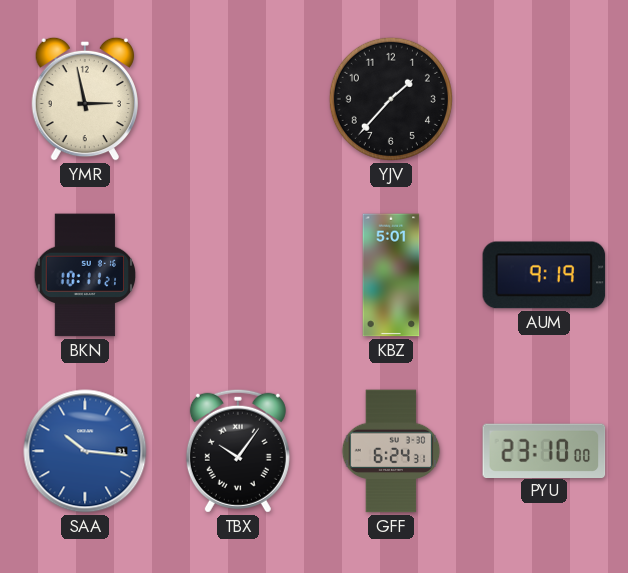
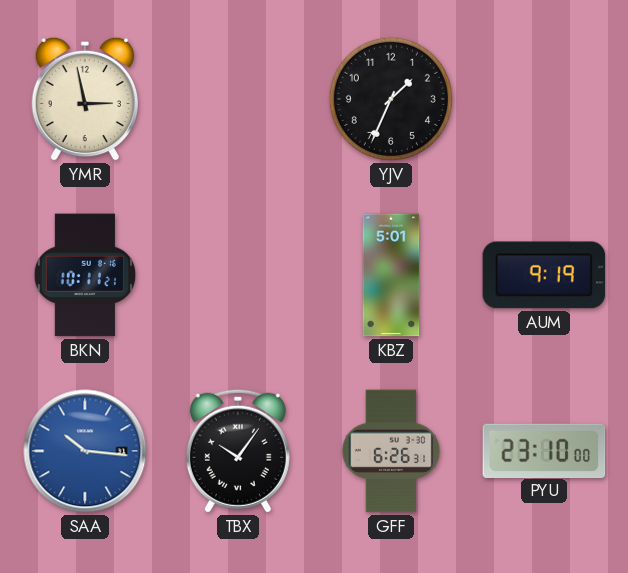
YJV: 1:37 -> 1:34
GFF: 6:24 -> 6:26
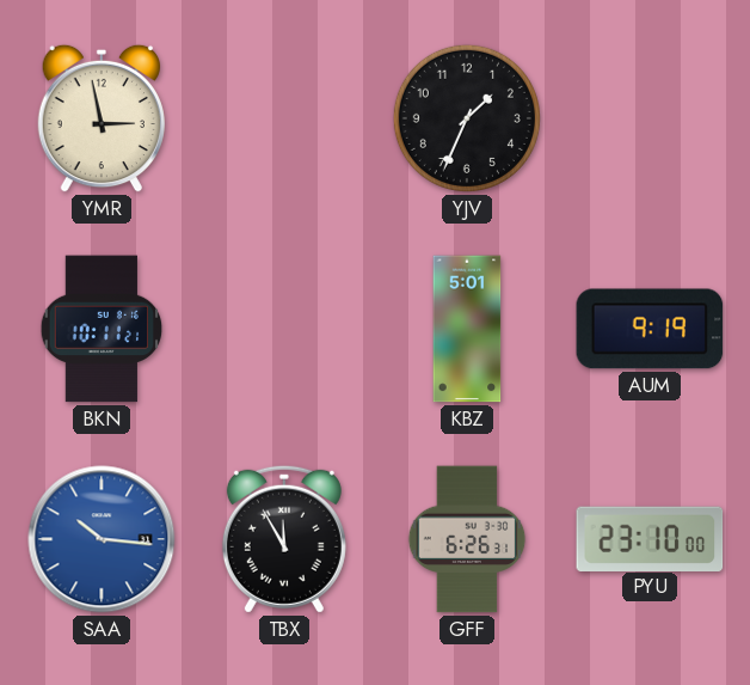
TBX: 10:06 -> 11:55
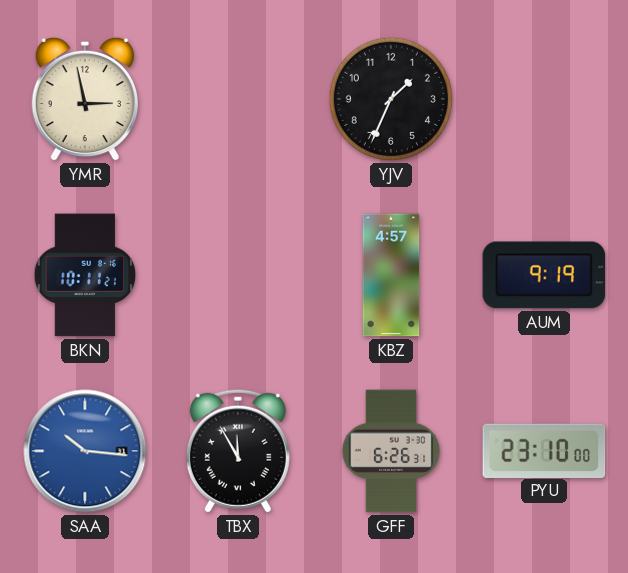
KBZ: 5:01 -> 4:57
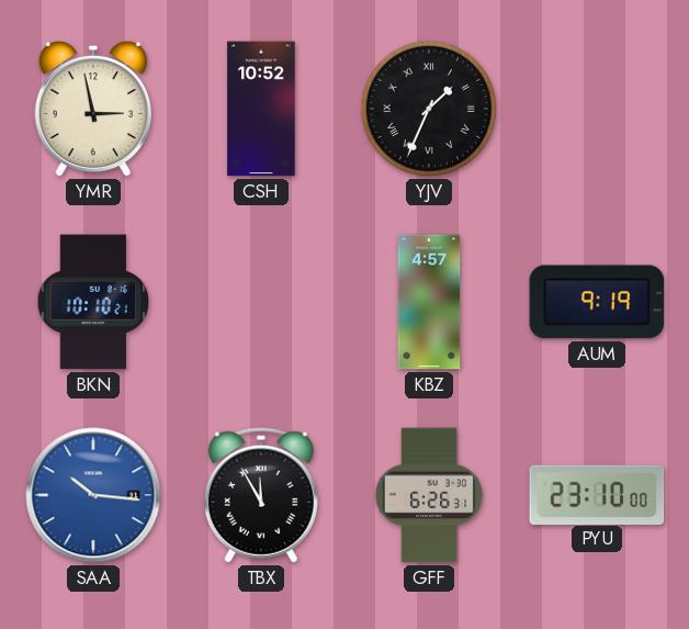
CSH: none -> 10:52
YJV numerals: Arabic -> Roman
BKN: 10:11 -> 10:10
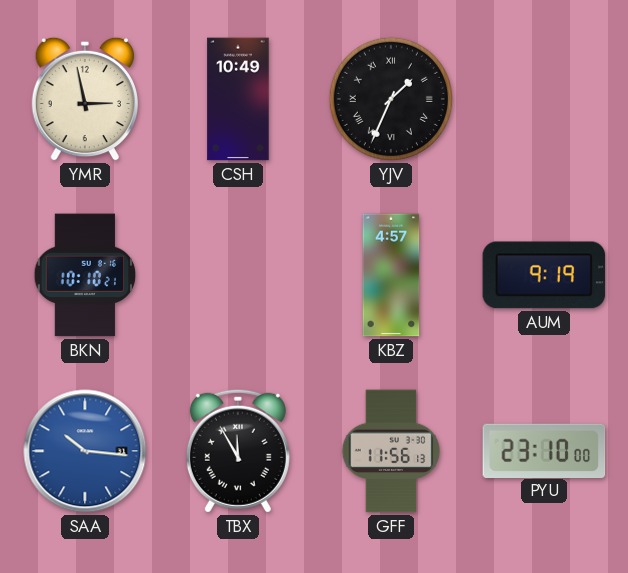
CSH: 10:52 -> 10:49
GFF: 6:26 -> 11:56
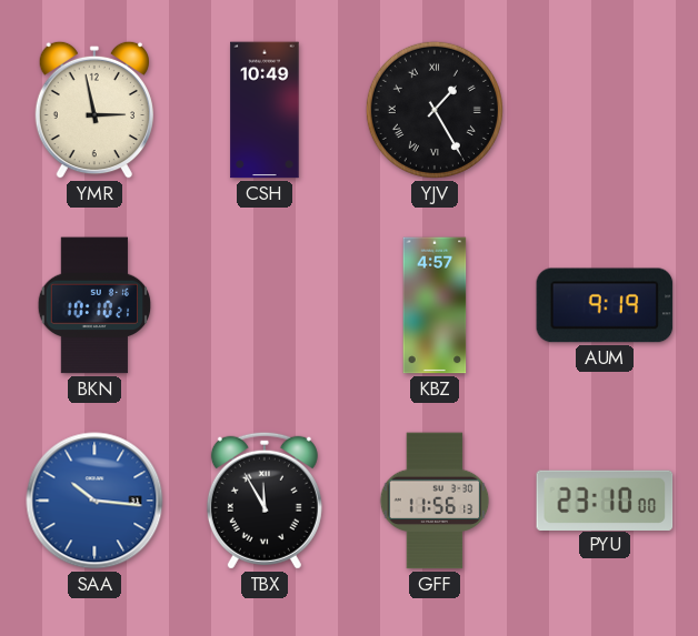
YJV: 1:34 -> 1:25
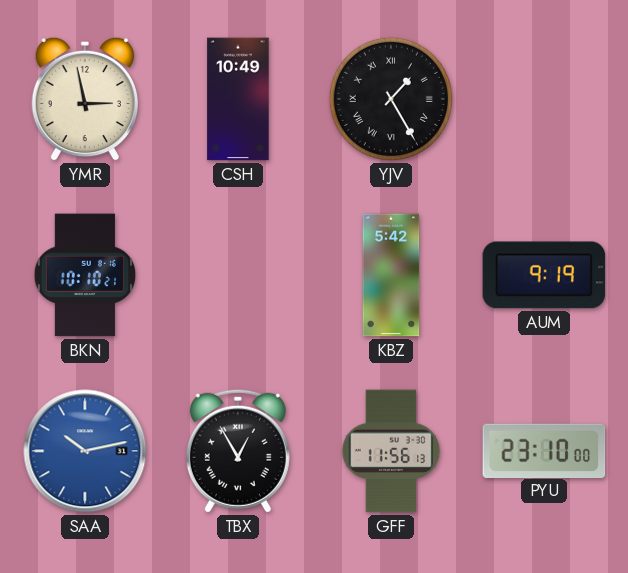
KBZ: 4:57 -> 5:42
SAA: 10:16 -> 10:13
TBX: 11:55 -> 12:55
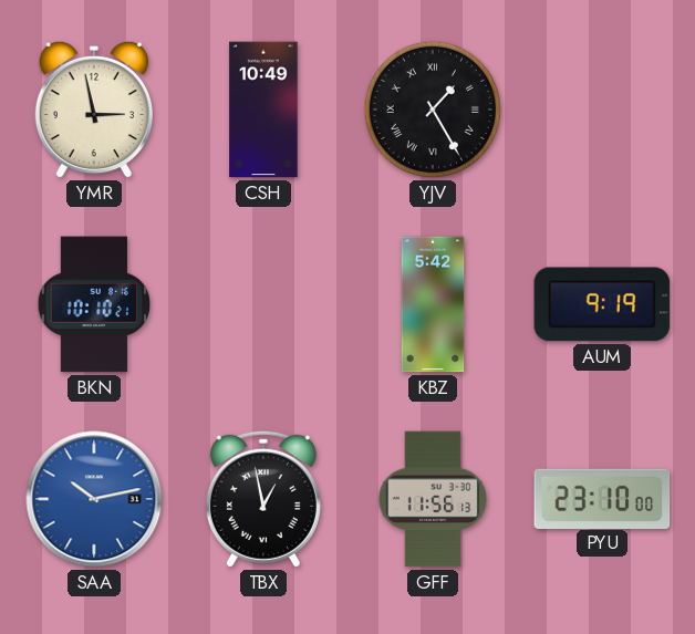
TBX: 12:55 -> 12:58
